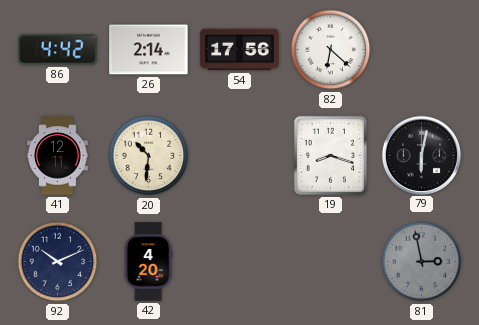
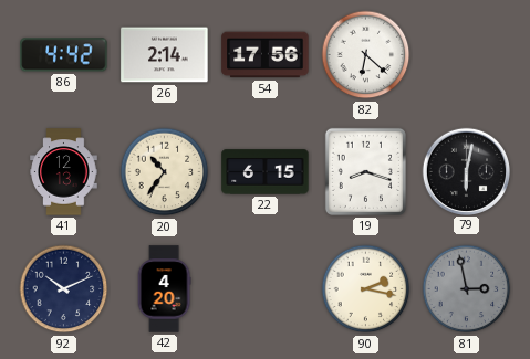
41: 12:11 -> 12:13
20: 10:31 -> 10:36
22: none -> 6:15
90: none -> 2:17
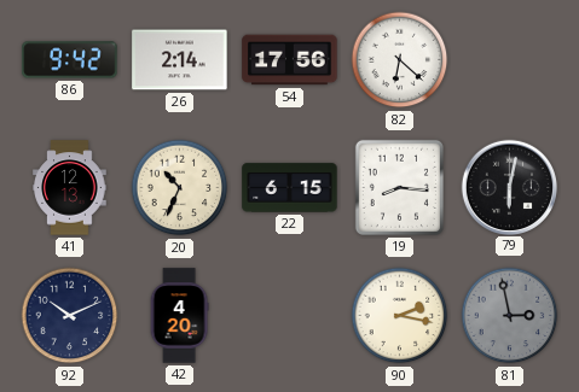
86: 4:42 -> 9:42
20: 10:36 -> 10:34
19: 8:18 -> 8:16
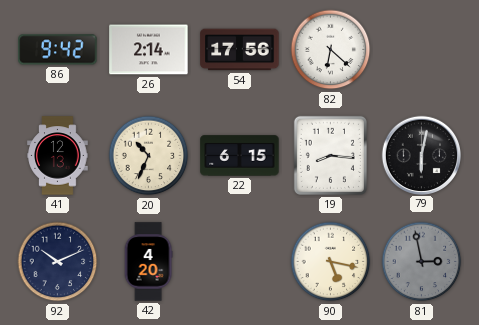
90: 2:17 -> 5:17
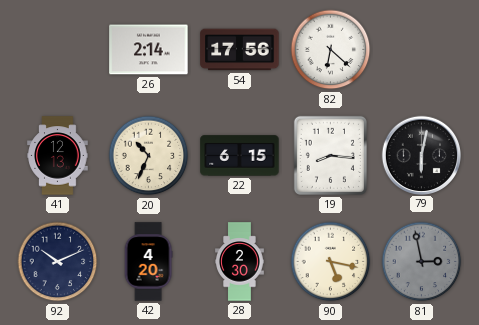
86: 9:42 -> none
28: none -> 2:30
